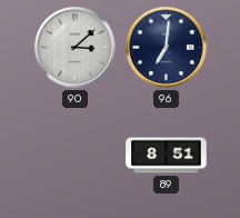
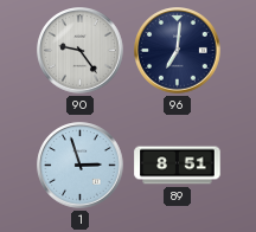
90: 3:08 -> 9:24
1: none -> 2:57
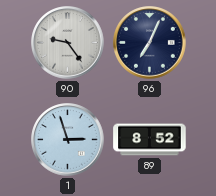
96: 7:01 -> 7:04
89: 8:51 -> 8:52
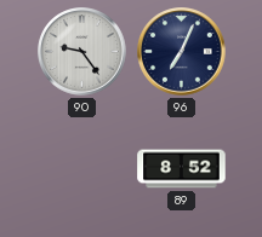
1: 2:57 -> none
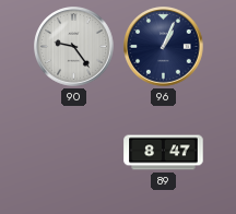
96: 7:04 -> 1:04
89: 8:52 -> 8:47
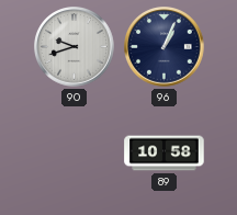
90: 9:24 -> 9:42
89: 8:47 -> 10:58
